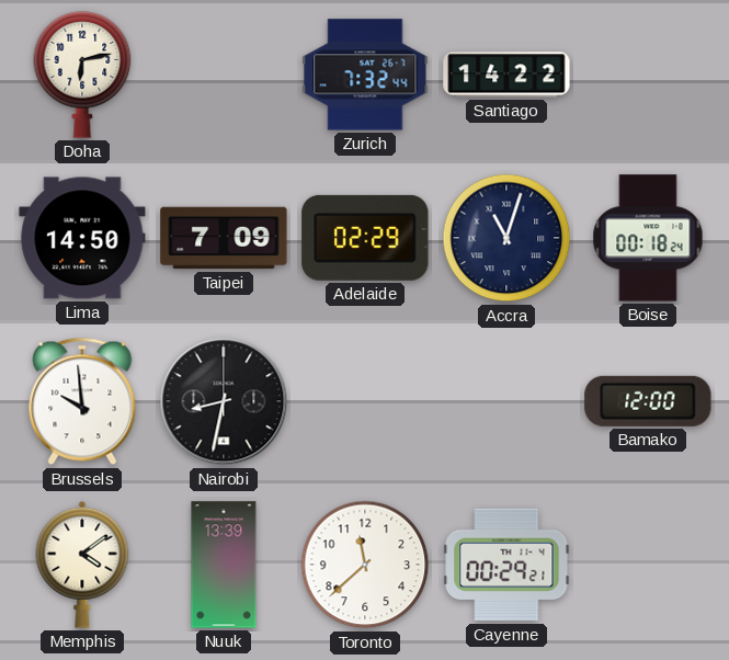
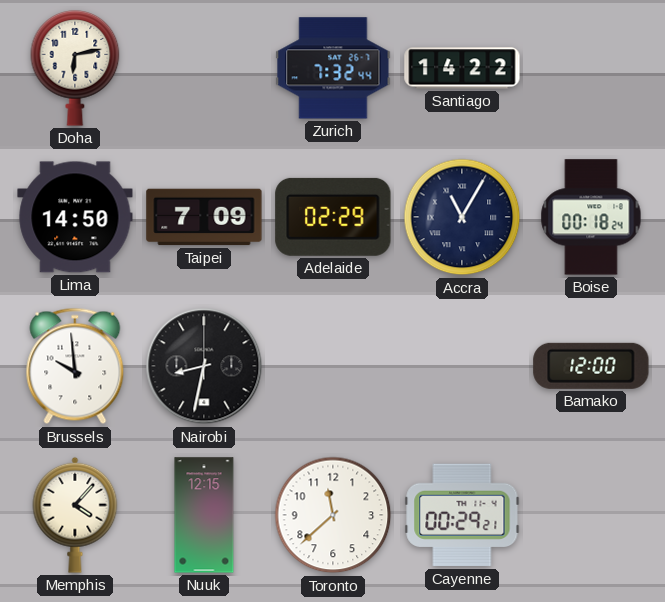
Accra: 11:03 -> 11:05
Memphis: 4:09 -> 4:07
Nuuk: 13:39 -> 12:15
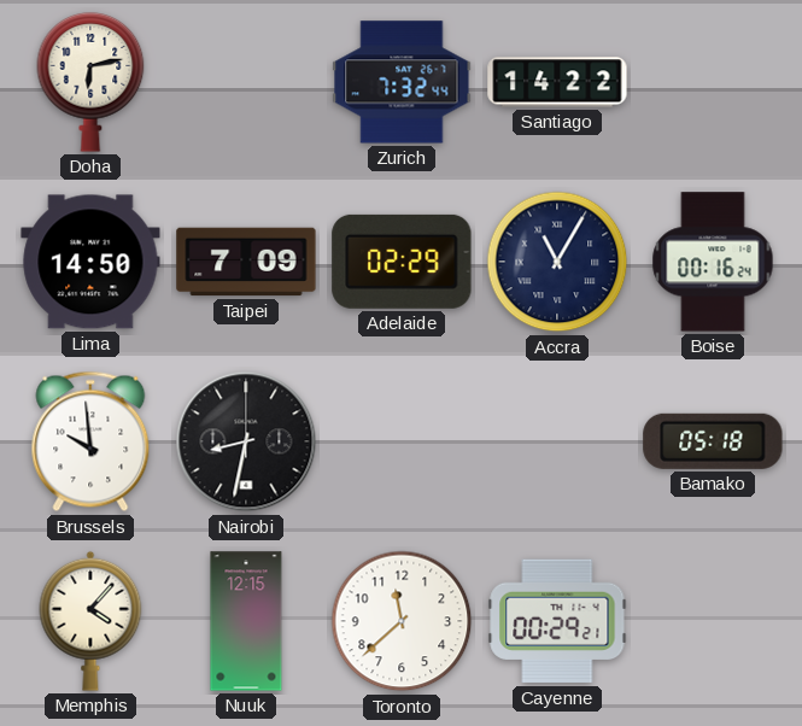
Boise: 00:18 -> 00:16
Bamako: 12:00 -> 05:18
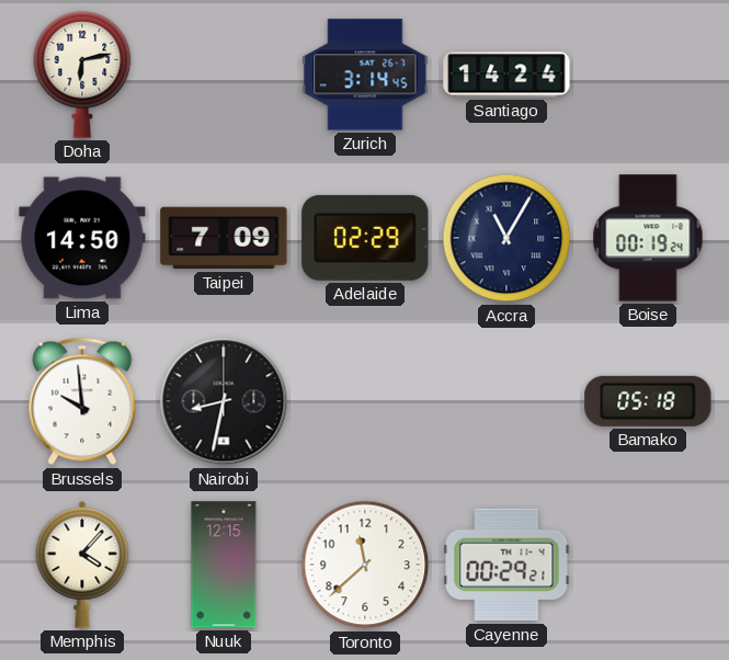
Zurich: 7:32 -> 3:14
Santiago: 14:22 -> 14:24
Boise: 00:16 -> 00:19
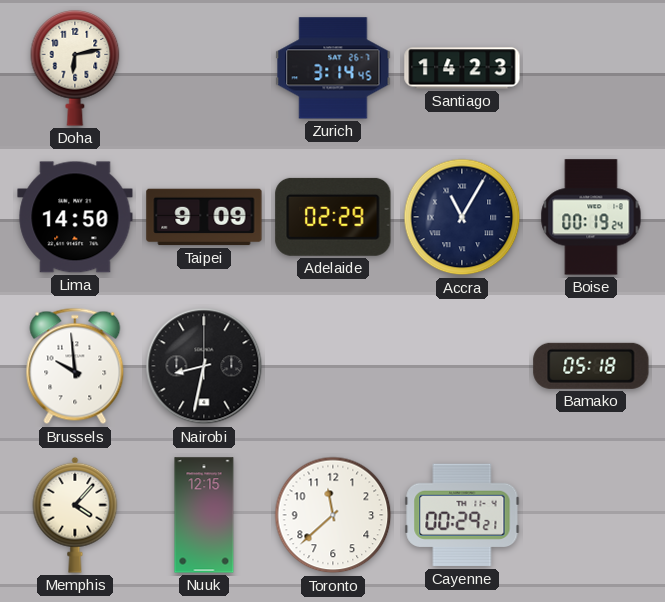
Santiago: 14:24 -> 14:23
Taipei: 7:09 -> 9:09
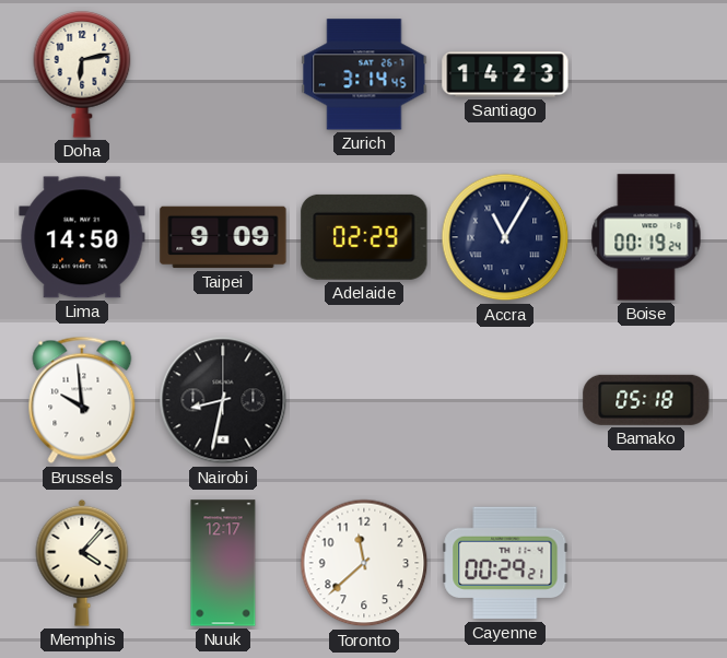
Nuuk: 12:15 -> 12:17
